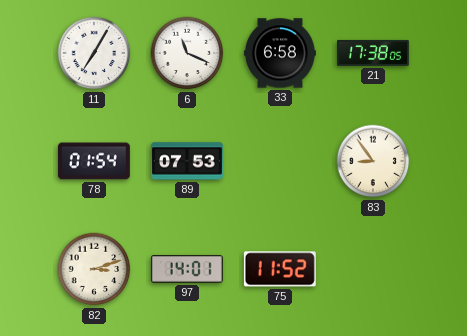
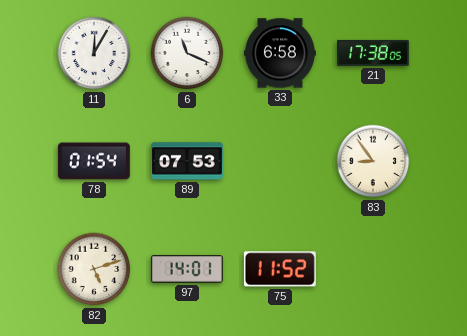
11: 7:05 -> 12:05
82: 3:12 -> 5:12
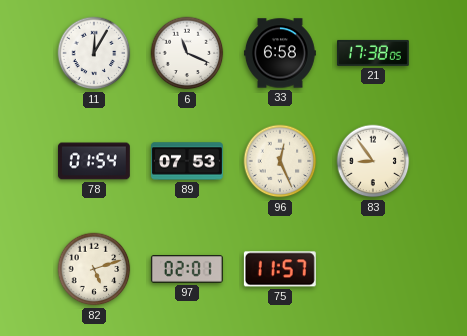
96: none -> 12:26
97: 14:01 -> 02:01
75: 11:52 -> 11:57
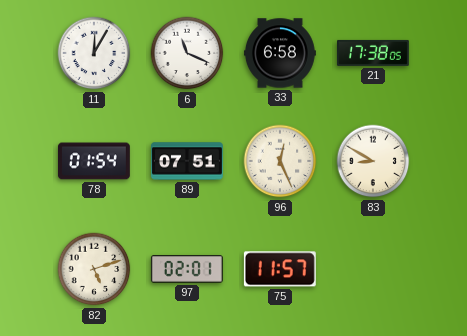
89: 07:53 -> 07:51
83: 8:54 -> 8:50
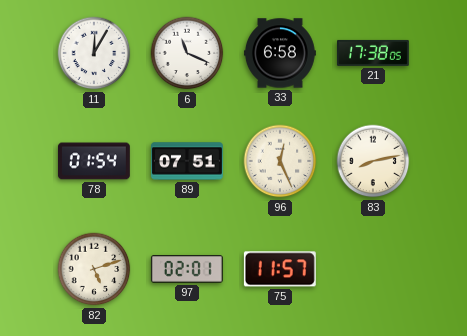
83: 8:50 -> 8:13
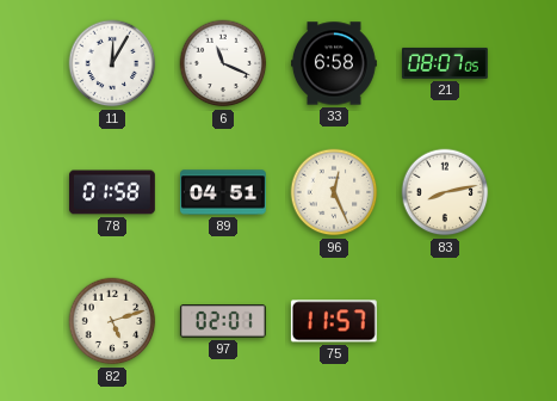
21: 17:38 -> 08:07
78: 01:54 -> 01:58
89: 07:51 -> 04:51
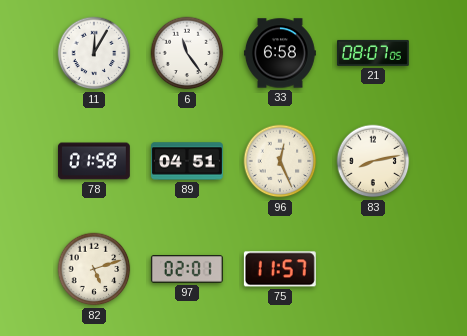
6: 11:19 -> 11:24
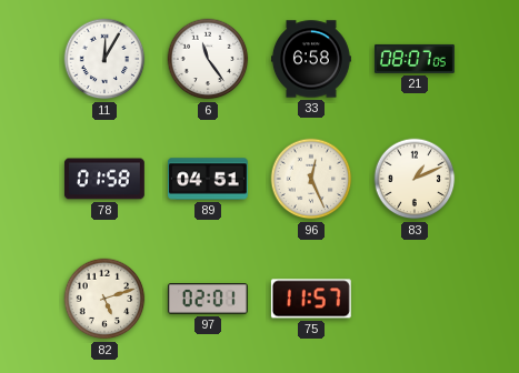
83: 8:13 -> 1:11
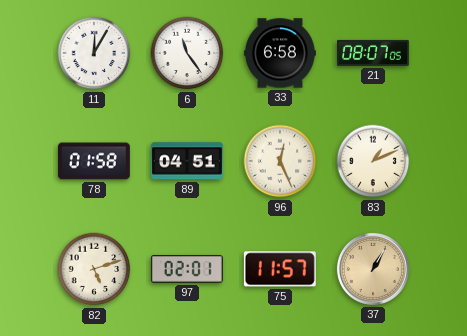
37: none -> 1:05
